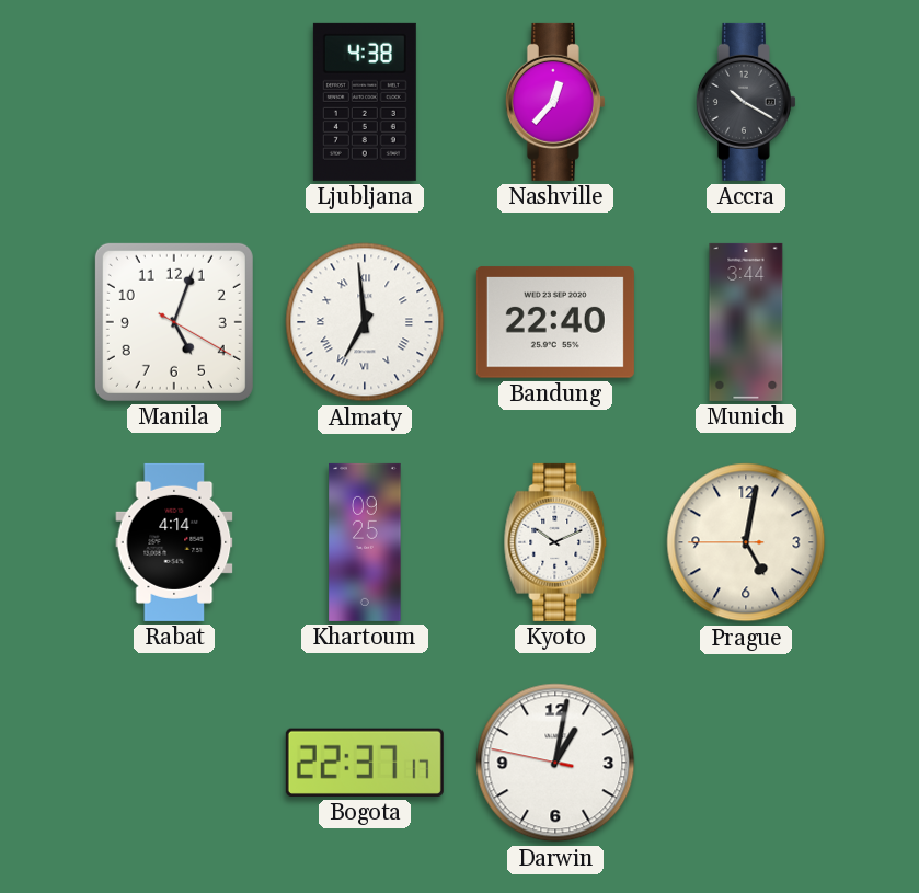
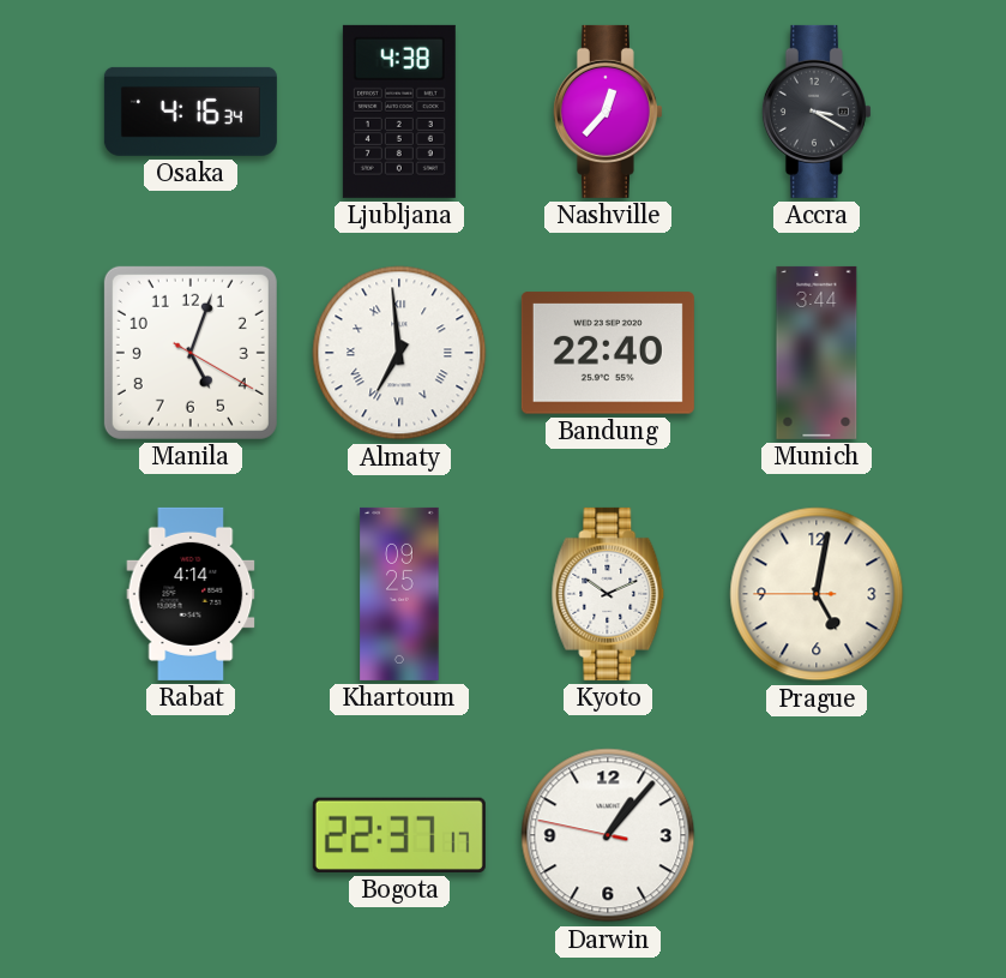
Osaka: none -> 4:16
Accra: 10:20 -> 3:20
Darwin: 1:01 -> 1:06
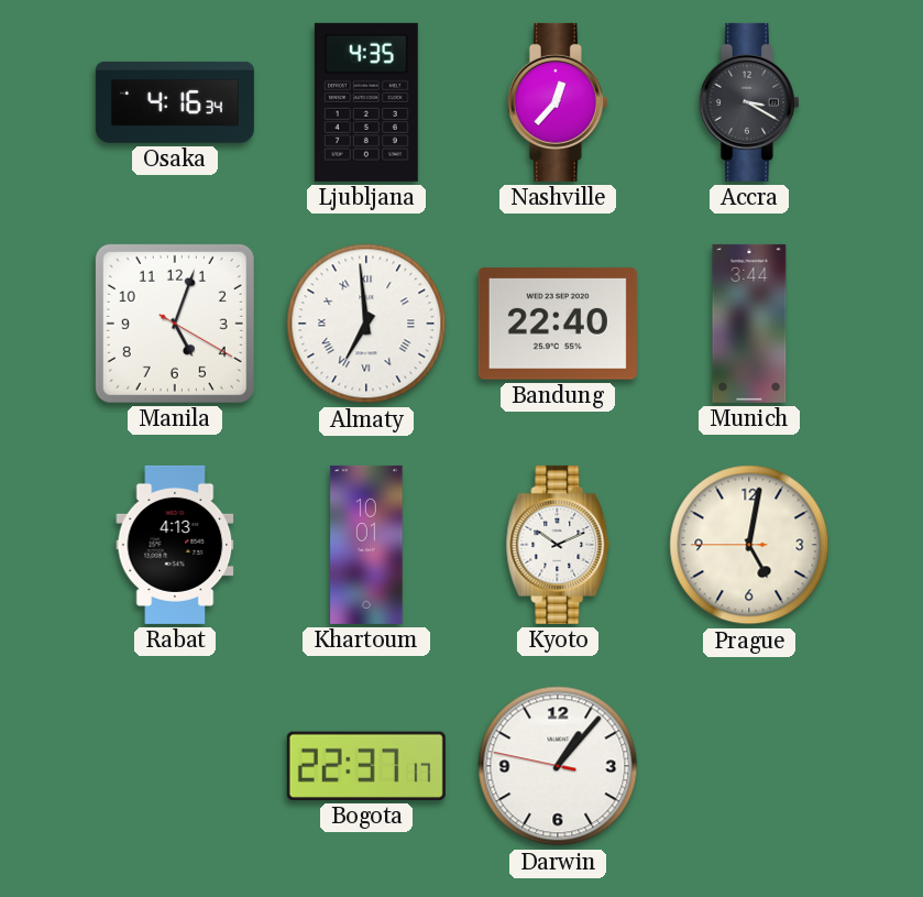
Ljubljana: 4:38 -> 4:35
Rabat: 4:14 -> 4:13
Khartoum: 09:25 -> 10:01
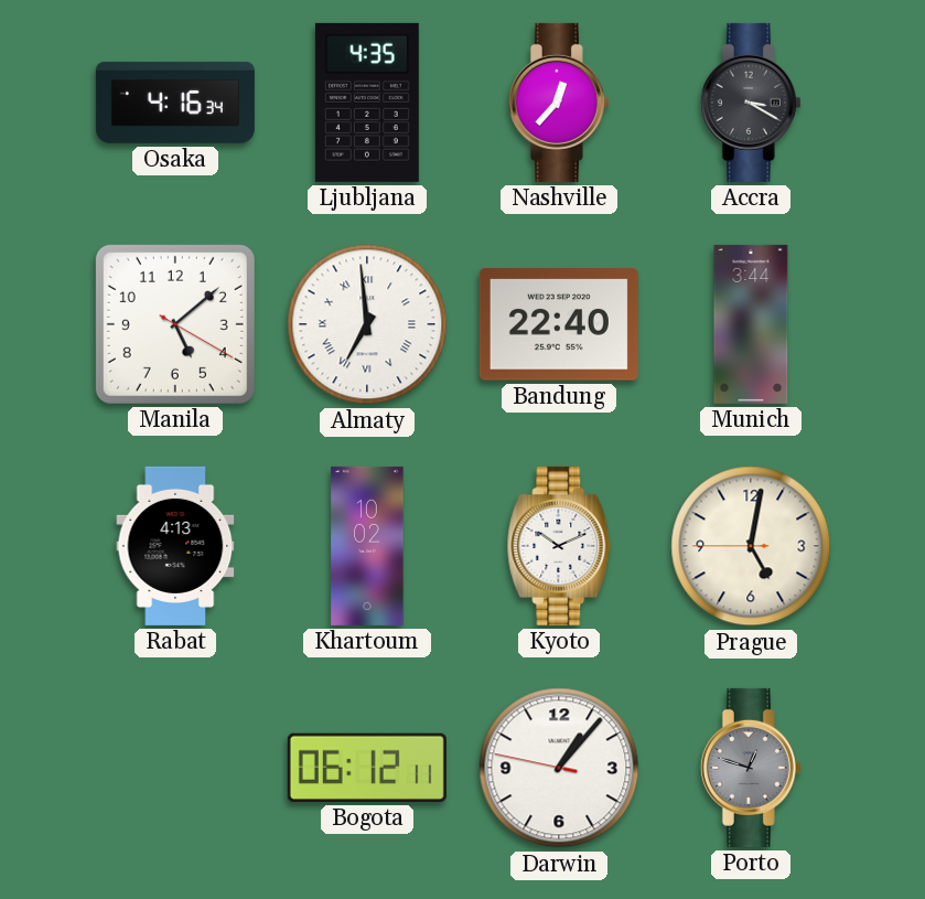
Manila: 5:03 -> 5:08
Khartoum: 10:01 -> 10:02
Bogota: 22:37 -> 06:12
Porto: none -> 12:48
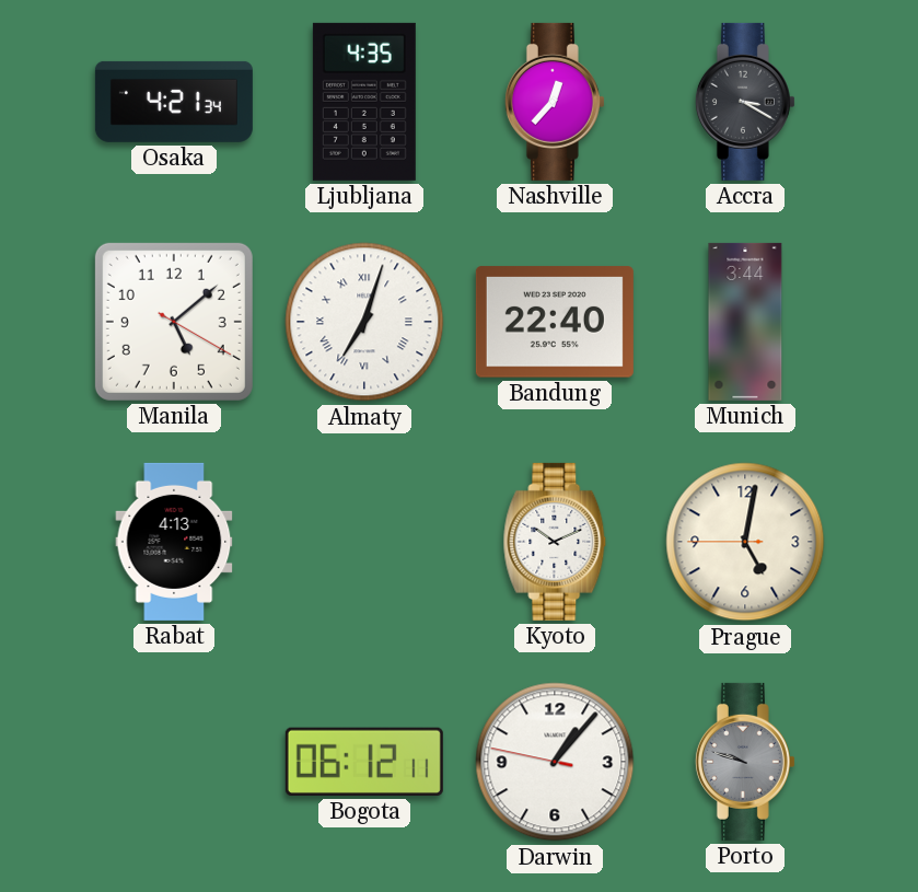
Osaka: 4:16 -> 4:21
Almaty: 6:59 -> 7:03
Khartoum: 10:02 -> none
Porto: 12:48 -> 9:48
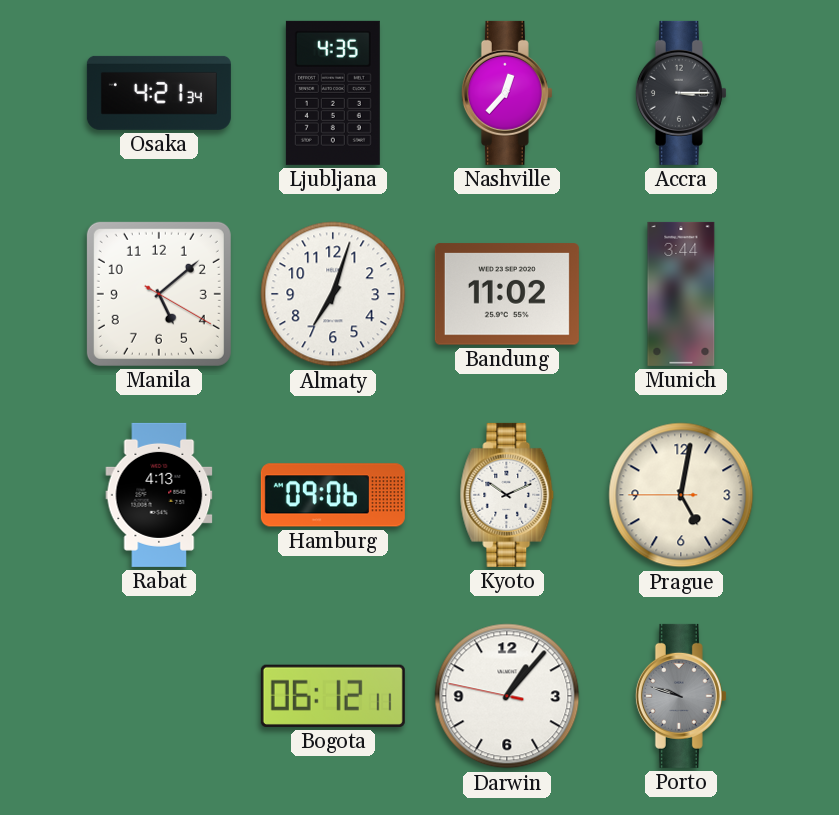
Accra: 3:20 -> 3:15
Almaty numerals: Roman -> Arabic
Bandung: 22:40 -> 11:02
Hamburg: none -> 09:06
